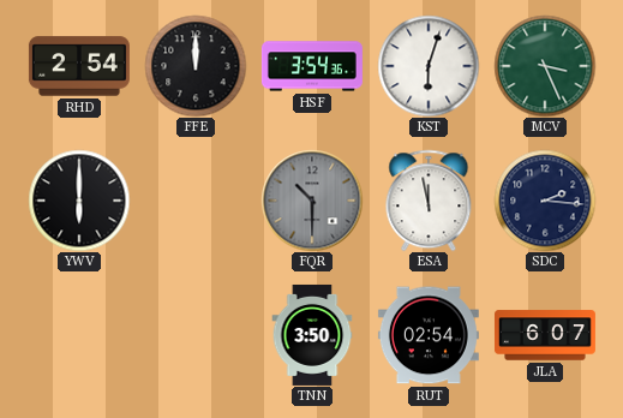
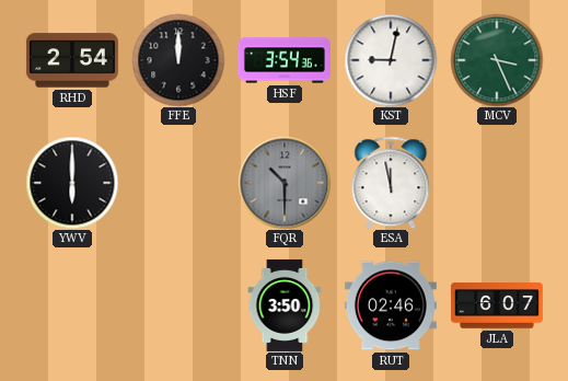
KST: 6:03 -> 9:02
SDC: 2:16 -> none
RUT: 02:54 -> 02:46
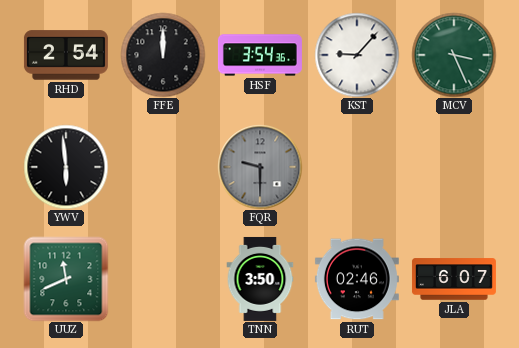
KST: 9:02 -> 9:07
YWV: 6:00 -> 5:59
FQR: 10:30 -> 9:30
ESA: 11:58 -> none
UUZ: none -> 11:41
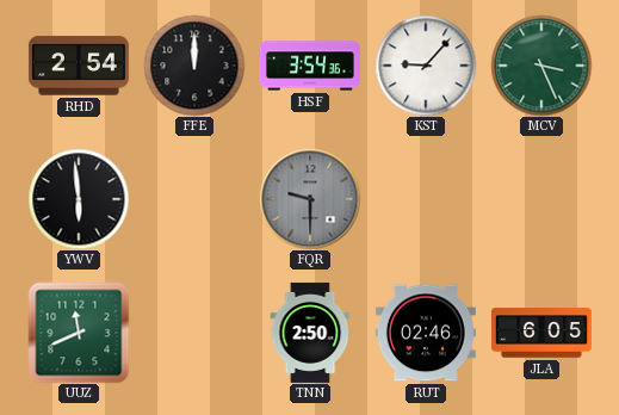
TNN: 3:50 -> 2:50
JLA: 6:07 -> 6:05
